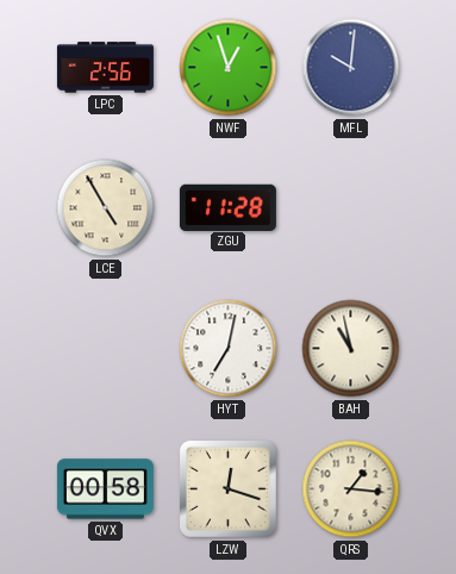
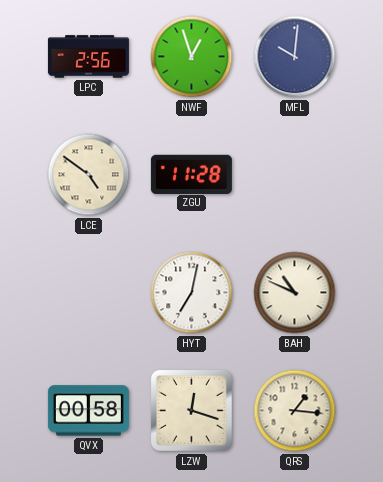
LCE: 4:55 -> 4:51
BAH: 10:58 -> 10:49
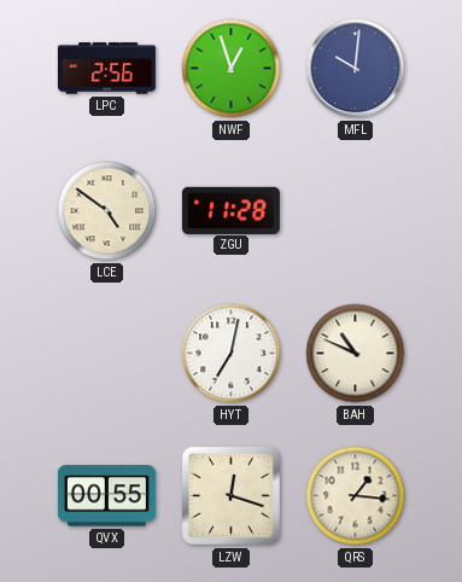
QVX: 00:58 -> 00:55
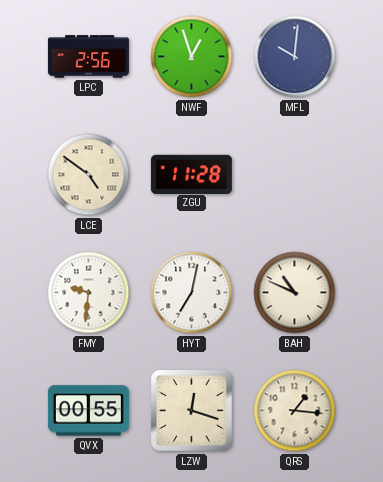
FMY: none -> 9:31
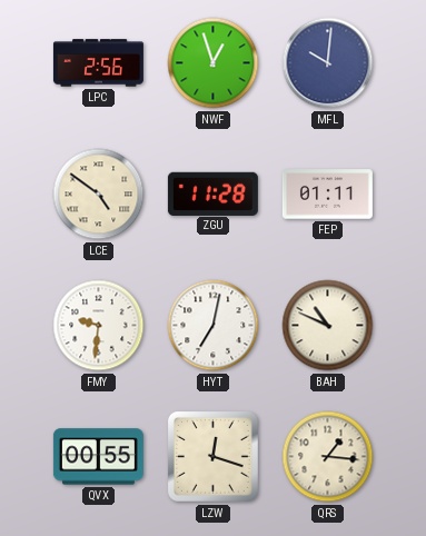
FEP: none -> 01:11
